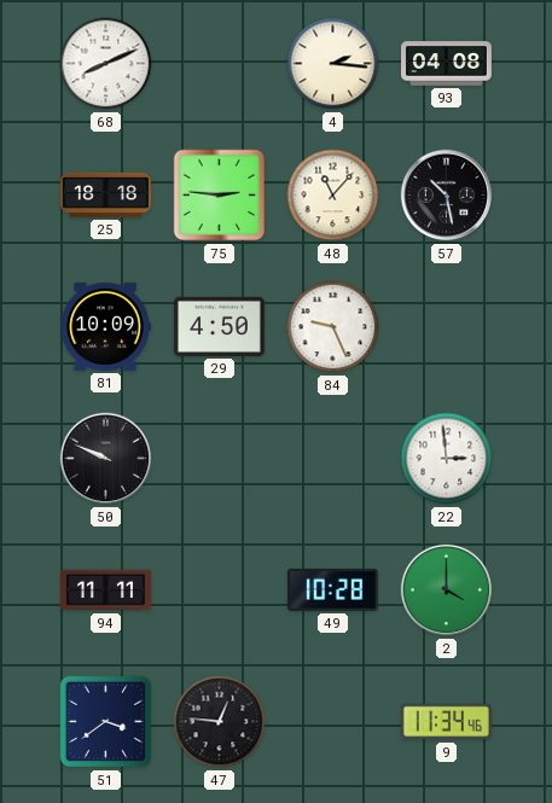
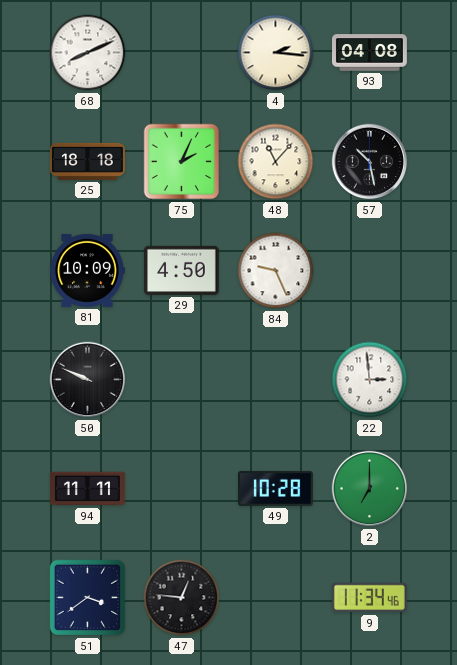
75: 2:46 -> 2:04
2: 4:00 -> 7:00
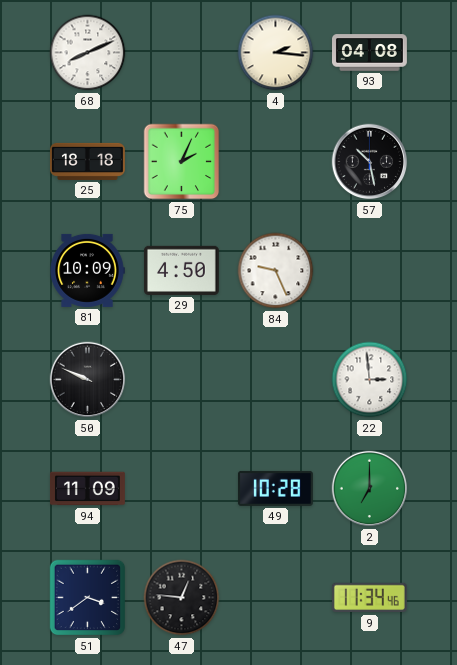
48: 11:07 -> none
94: 11:11 -> 11:09
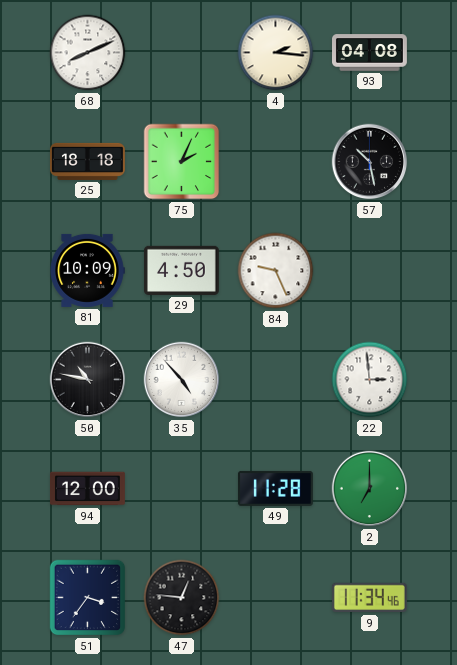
50: 9:49 -> 10:47
35: none -> 4:53
94: 11:09 -> 12:00
49: 10:28 -> 11:28
51: 3:39 -> 3:36
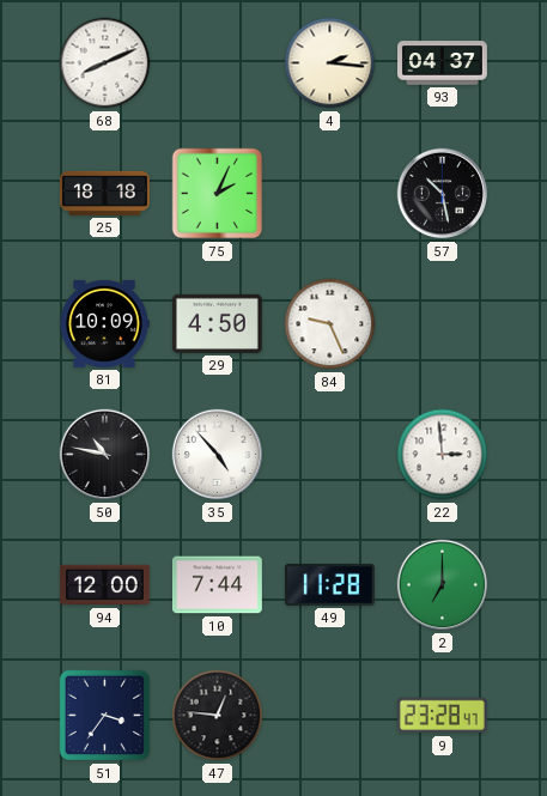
93: 04:08 -> 04:37
10: none -> 7:44
9: 11:34 -> 23:28
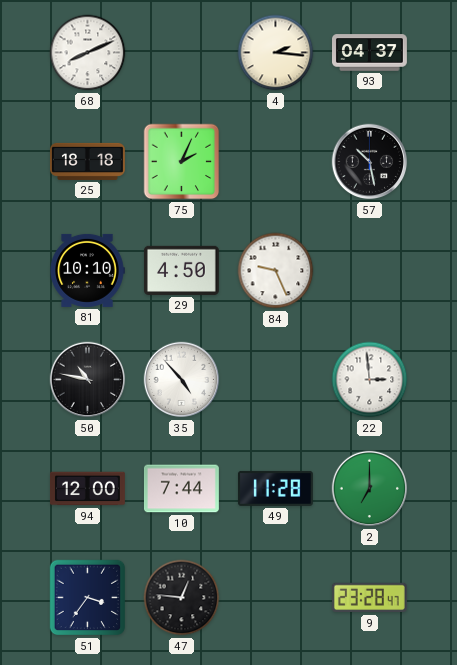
81: 10:09 -> 10:10
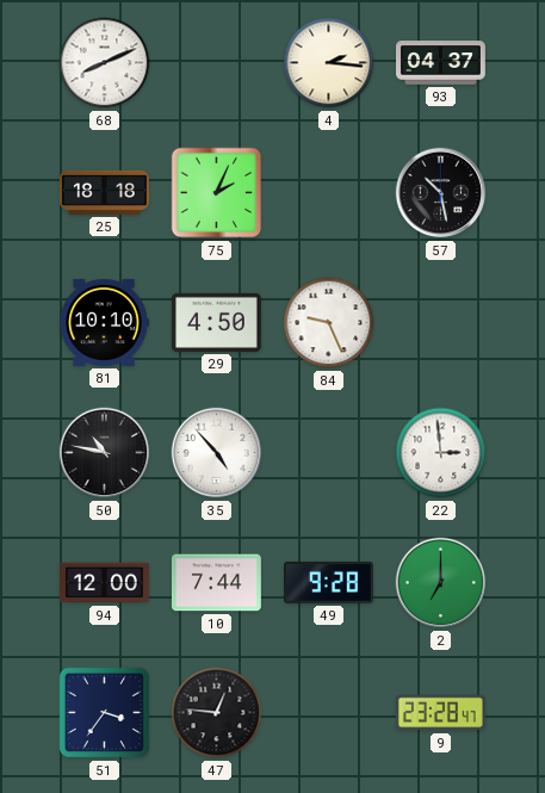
49: 11:28 -> 9:28
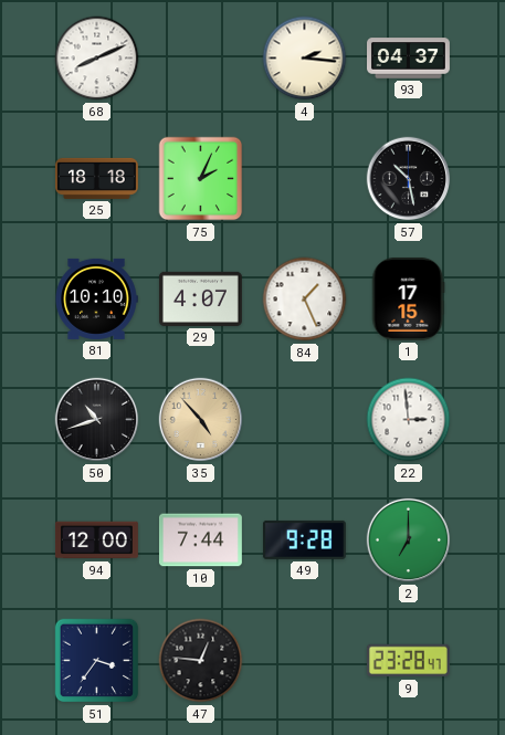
29: 4:50 -> 4:07
84: 9:26 -> 1:26
1: none -> 17:15
50: 10:47 -> 10:42
35 dial: white -> champagne
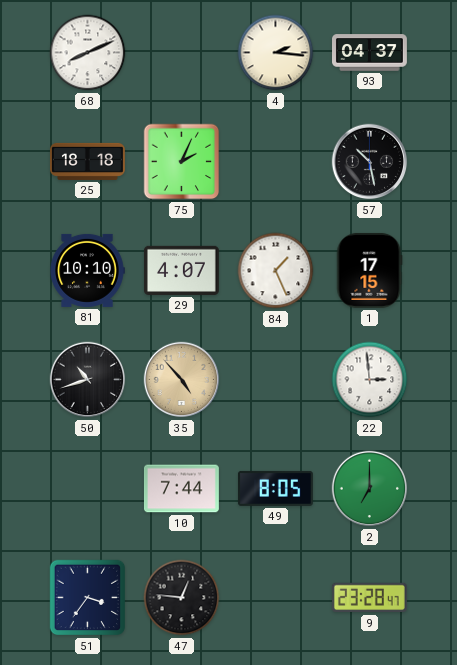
94: 12:00 -> none
49: 9:28 -> 8:05
